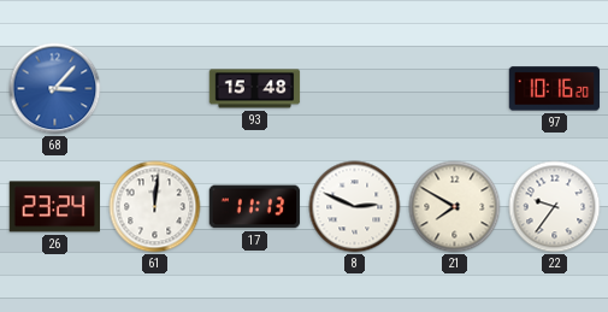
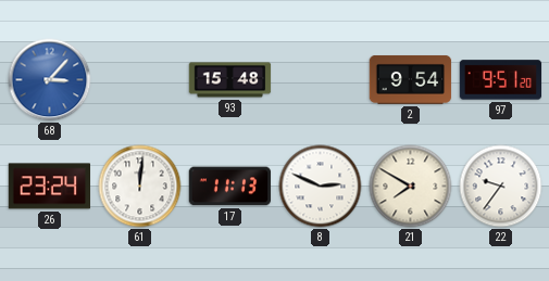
2: none -> 9:54
97: 10:16 -> 9:51
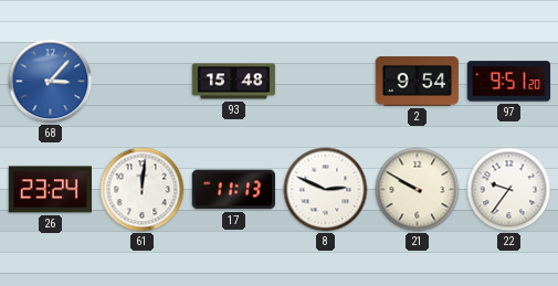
21: 7:50 -> 9:50
